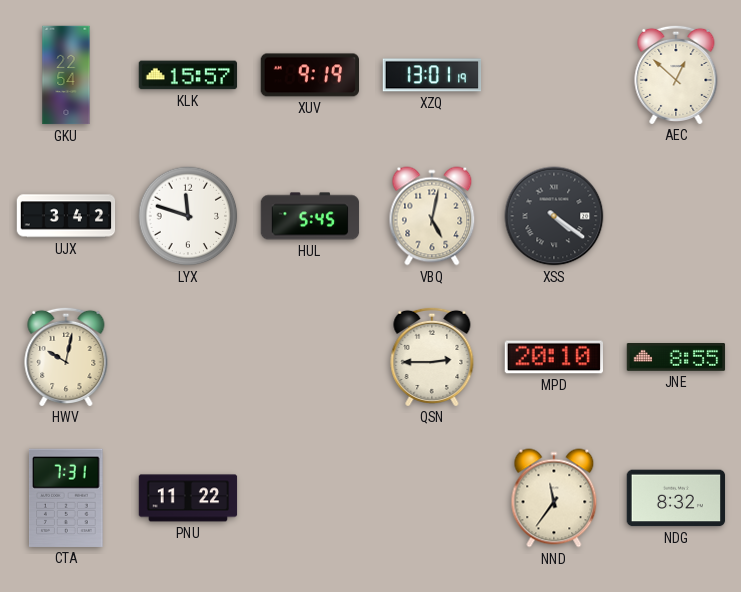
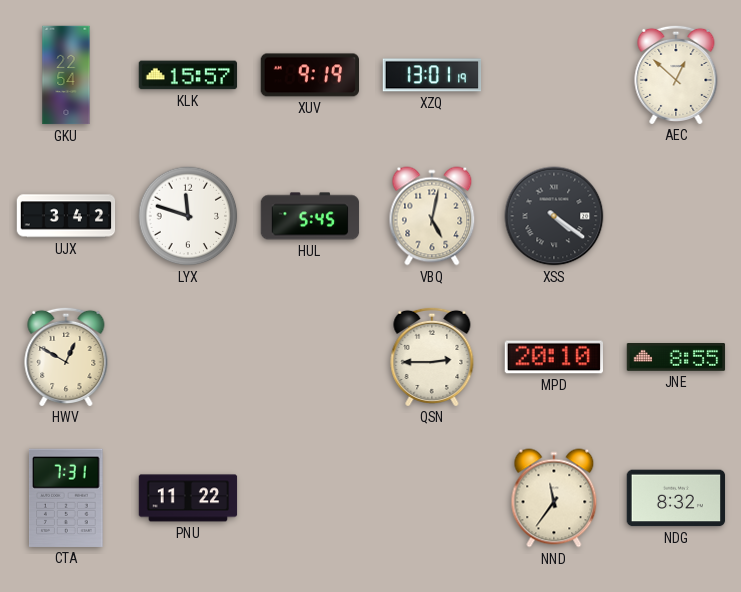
HWV: 10:02 -> 12:50
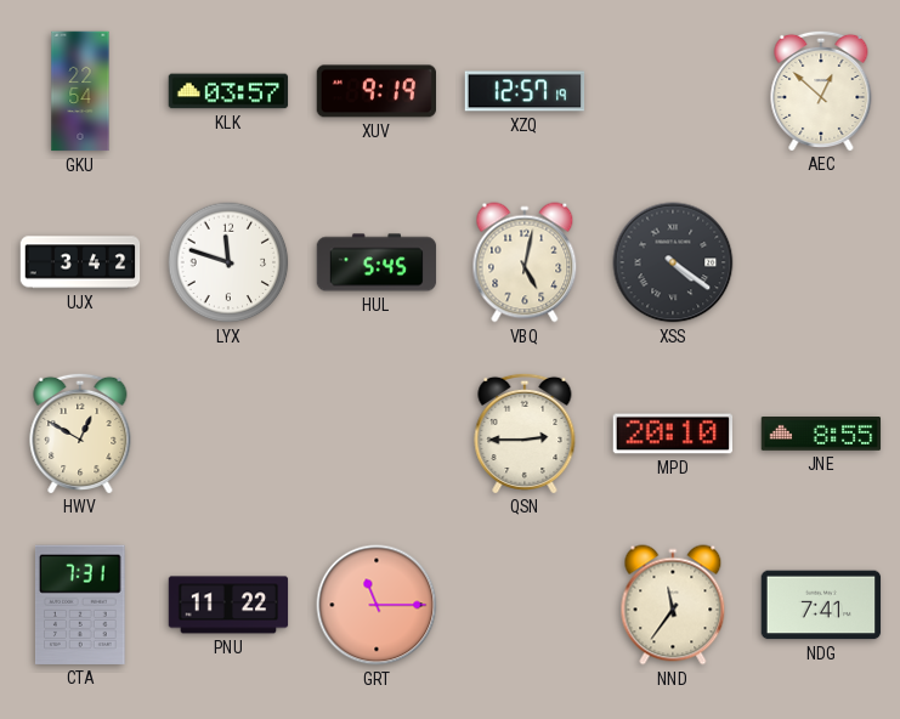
KLK: 15:57 -> 03:57
XZQ: 13:01 -> 12:57
GRT: none -> 11:15
NDG: 8:32 -> 7:41
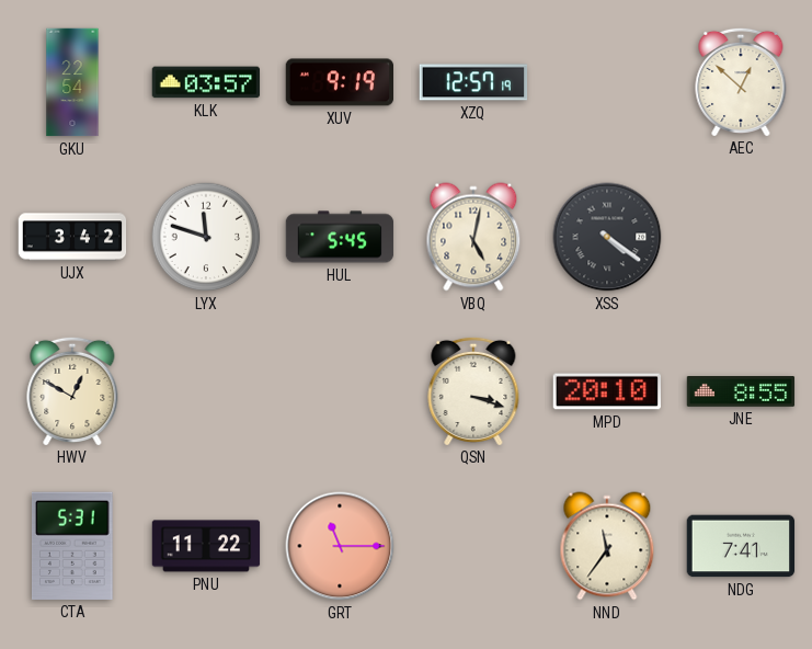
QSN: 2:45 -> 3:18
CTA: 7:31 -> 5:31
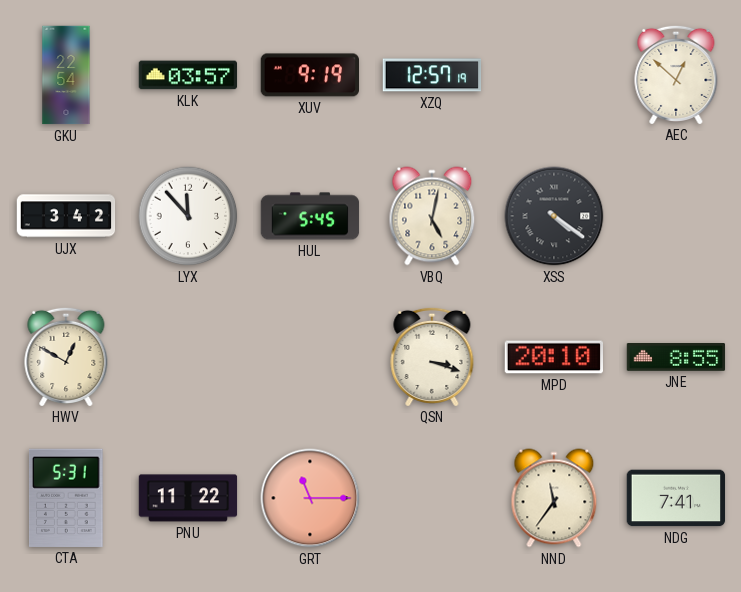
LYX: 11:48 -> 11:53
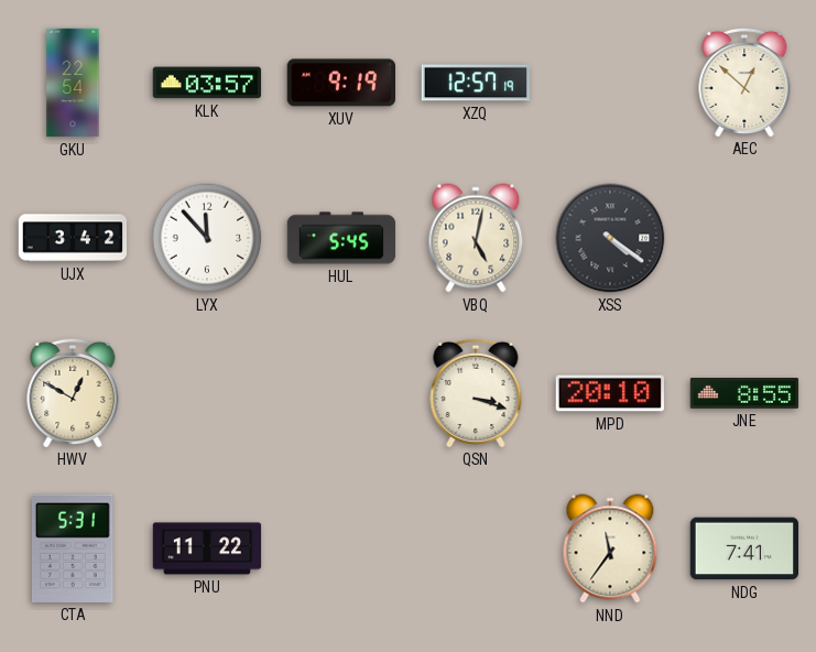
GRT: 11:15 -> none
